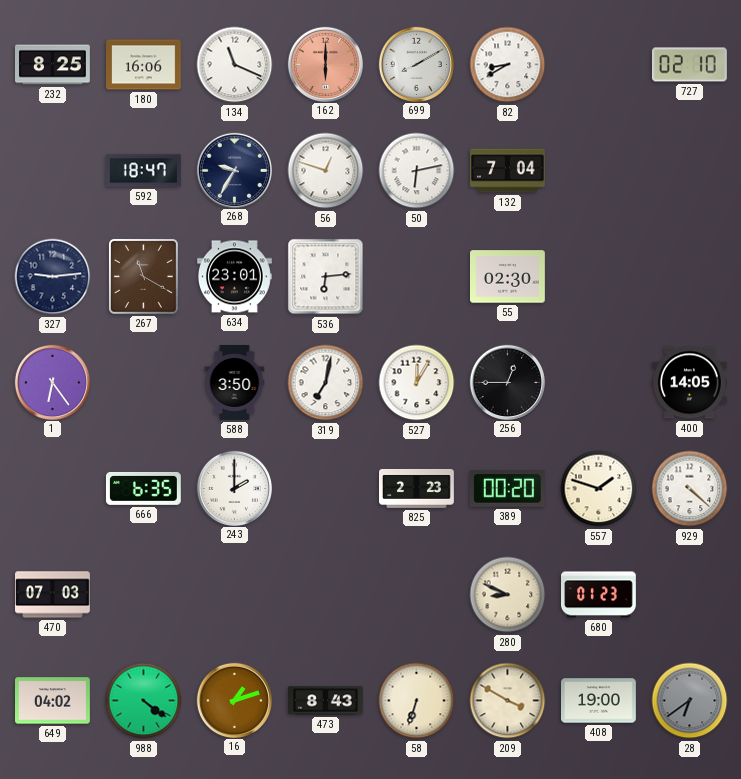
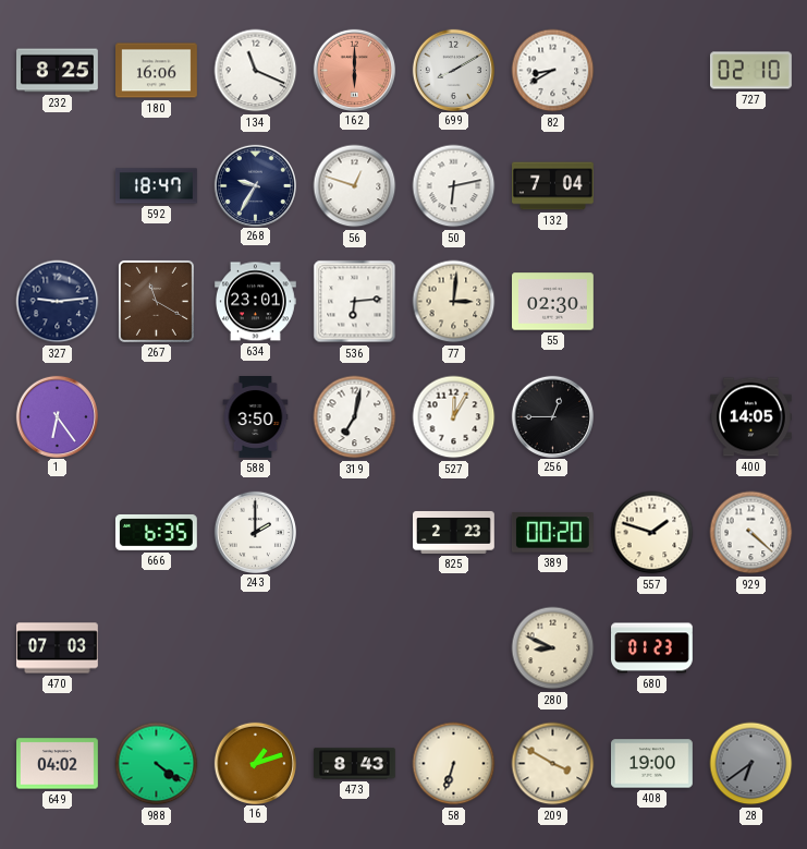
77: none -> 3:01
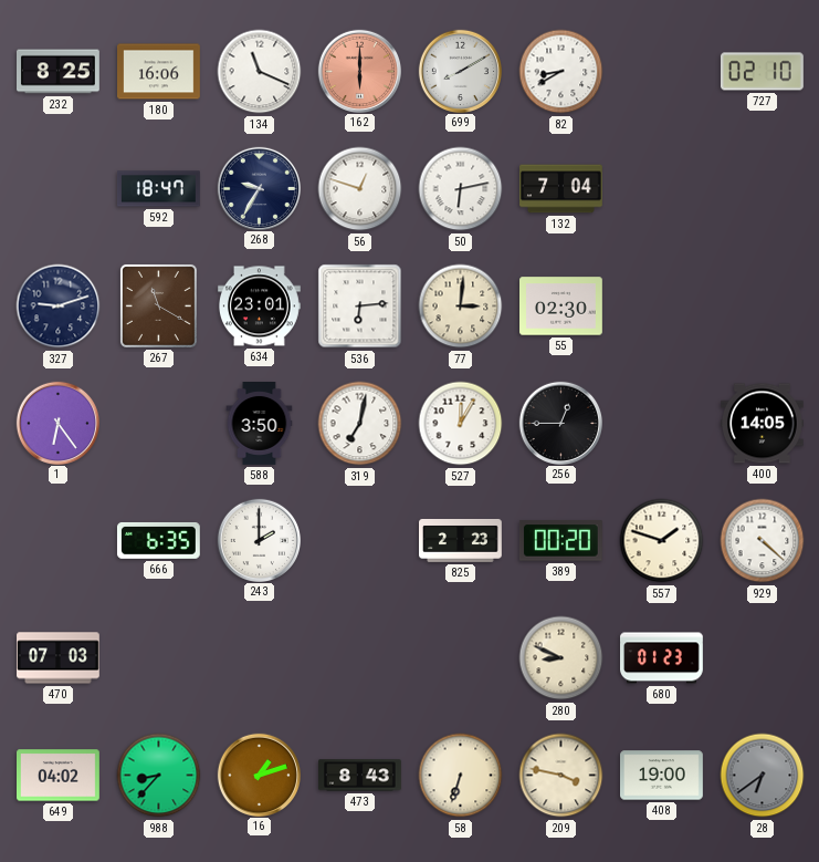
327: 9:14 -> 9:12
988: 4:21 -> 8:37
209: 3:50 -> 3:47
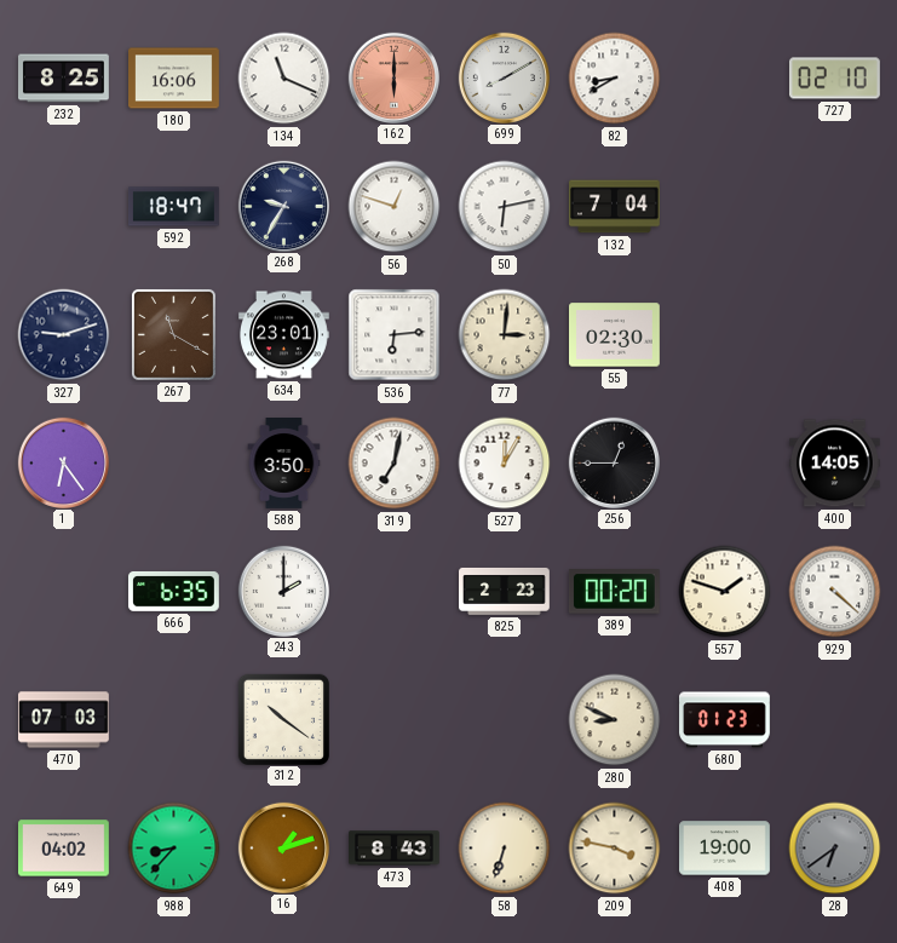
312: none -> 10:21
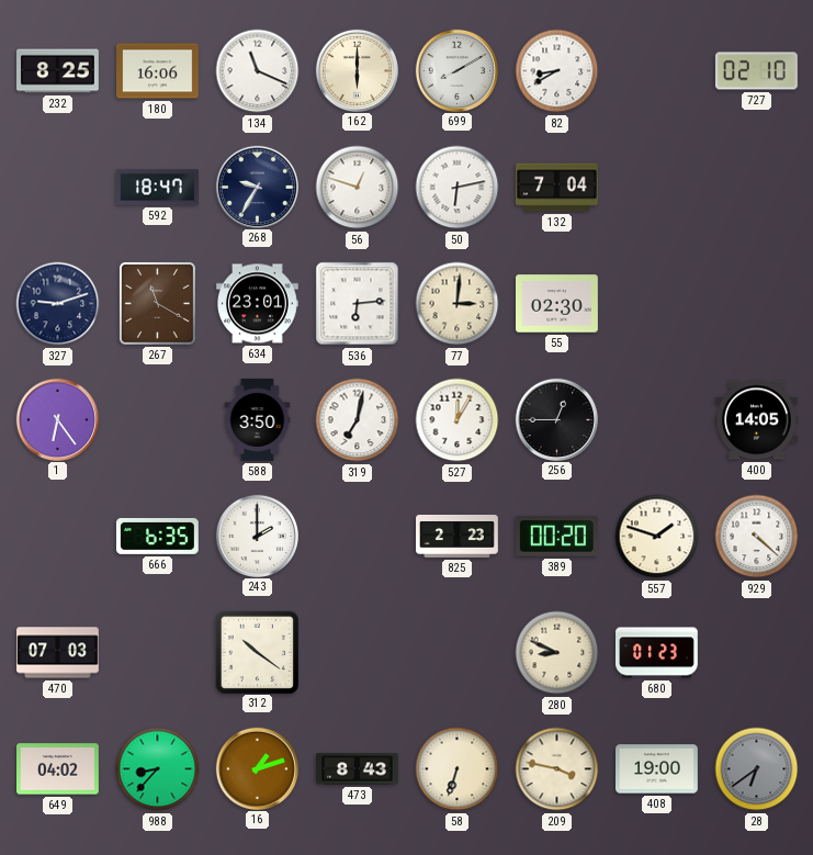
162 dial: salmon -> cream
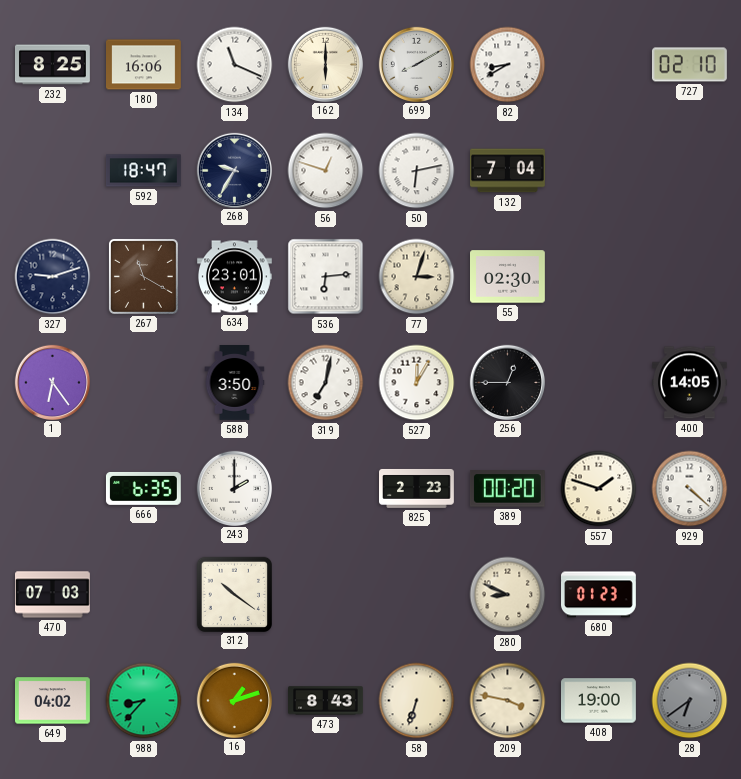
77: 3:01 -> 3:03
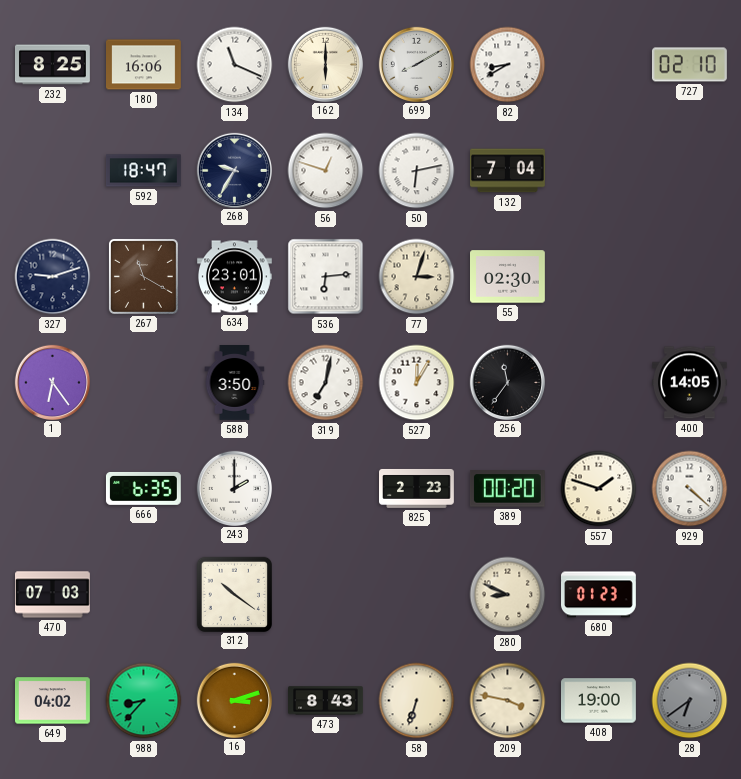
256: 12:45 -> 11:36
16: 1:12 -> 3:12
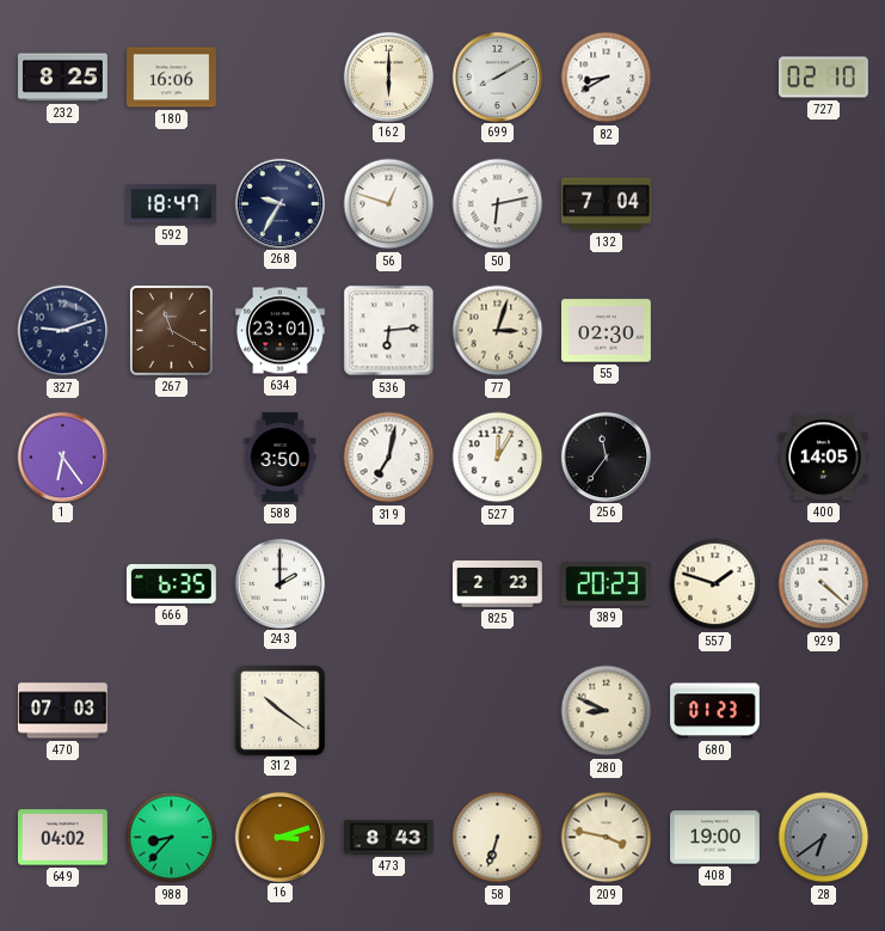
134: 11:19 -> none
389: 00:20 -> 20:23
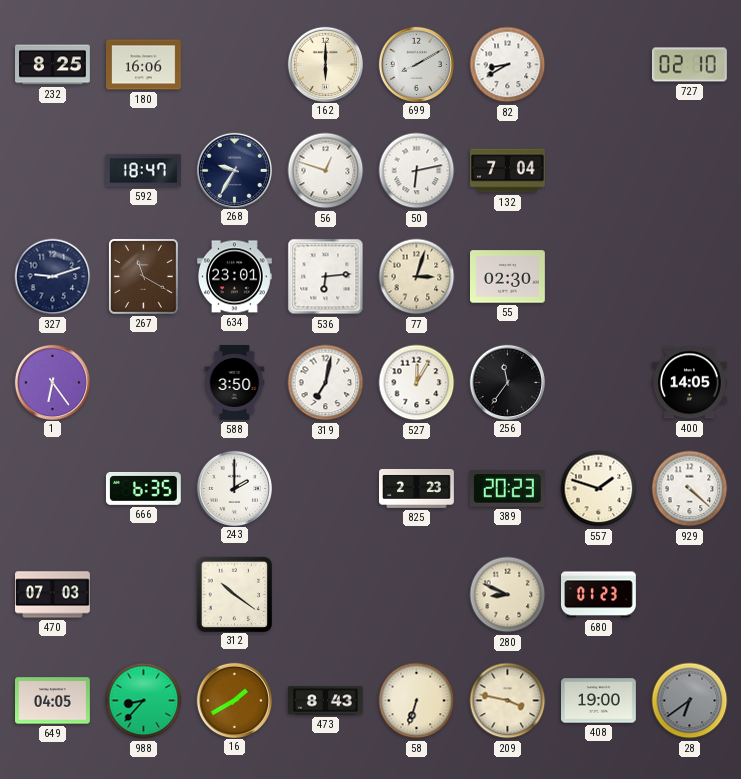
649: 04:02 -> 04:05
16: 3:12 -> 1:40
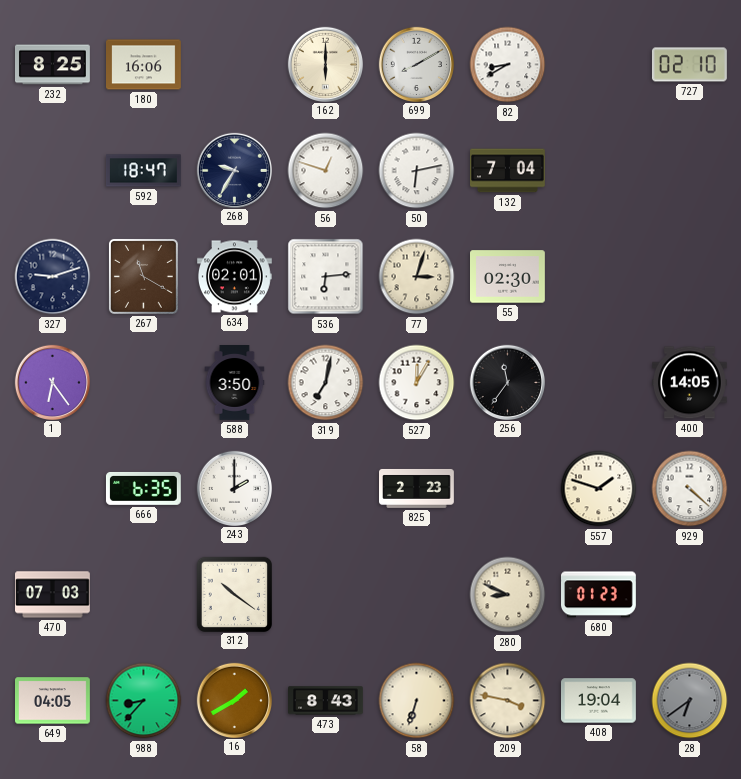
634: 23:01 -> 02:01
389: 20:23 -> none
408: 19:00 -> 19:04
